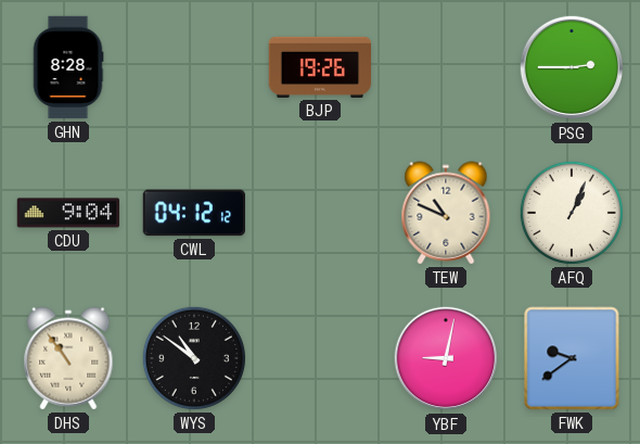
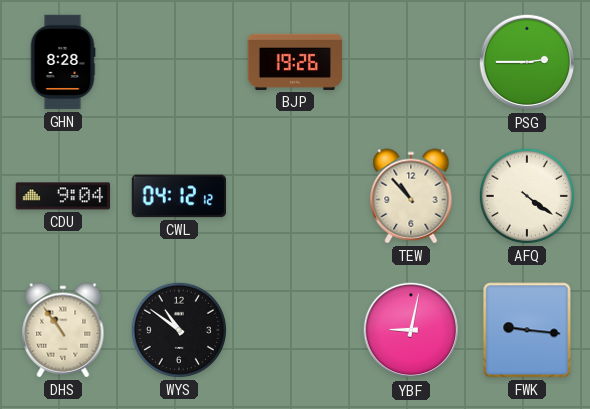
TEW: 10:49 -> 10:53
AFQ: 1:04 -> 4:21
FWK: 9:39 -> 9:16
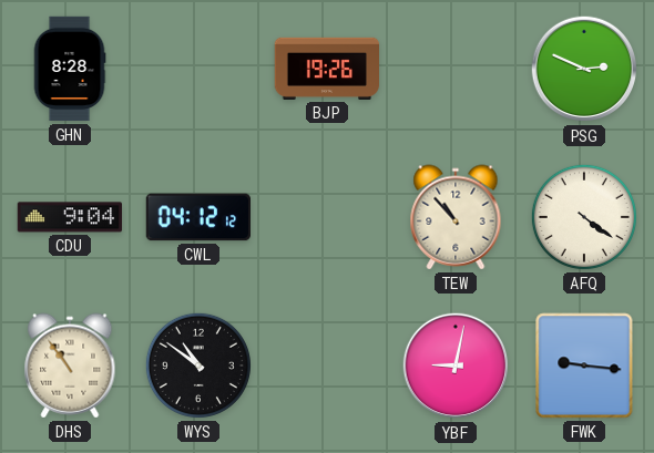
PSG: 2:45 -> 2:49
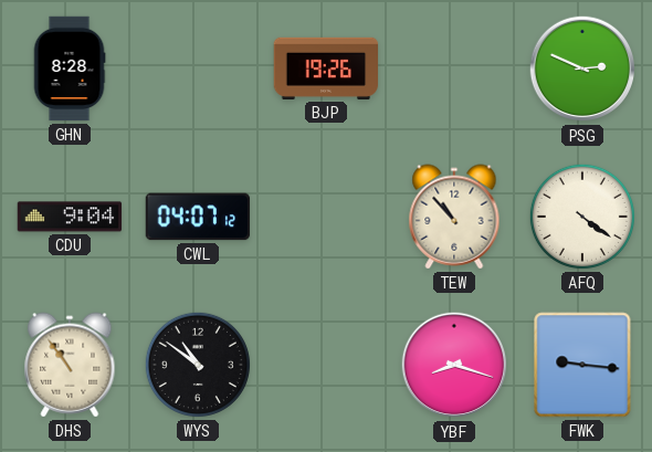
CWL: 04:12 -> 04:07
YBF: 9:02 -> 8:18
